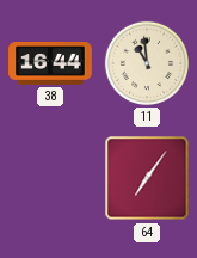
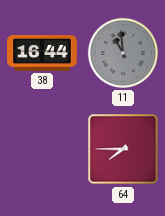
11 dial: cream -> grey
64: 7:06 -> 7:45
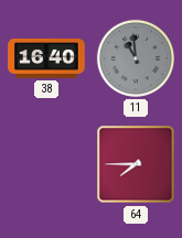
38: 16:44 -> 16:40
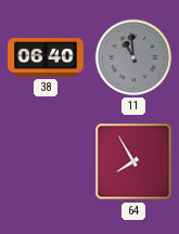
38: 16:40 -> 06:40
64: 7:45 -> 7:55
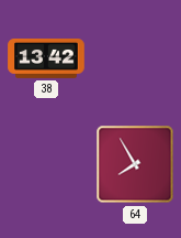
38: 06:40 -> 13:42
11: 10:59 -> none
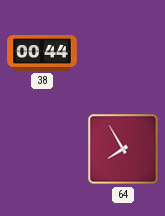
38: 13:42 -> 00:44
